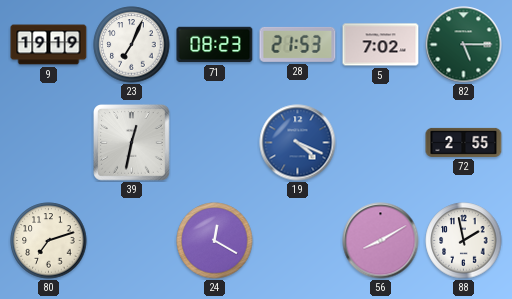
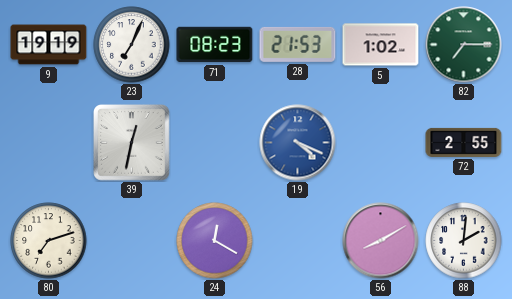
5: 7:02 -> 1:02
82: 5:15 -> 7:15
88: 1:58 -> 2:01
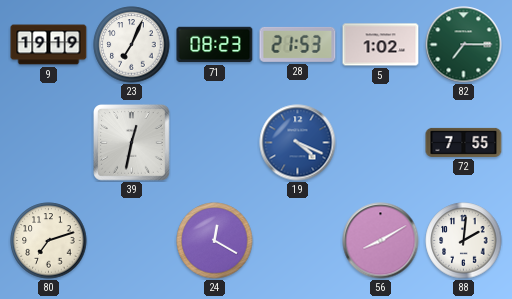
72: 2:55 -> 7:55
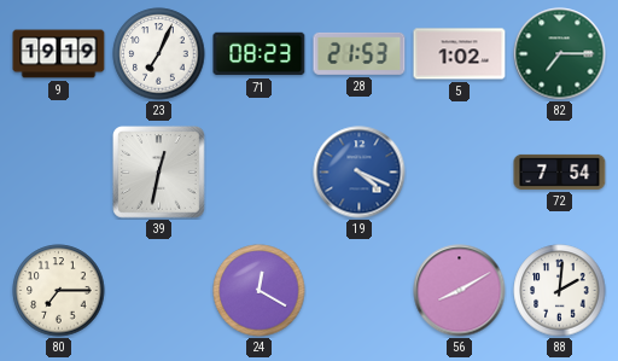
72: 7:55 -> 7:54
80: 7:12 -> 7:15
